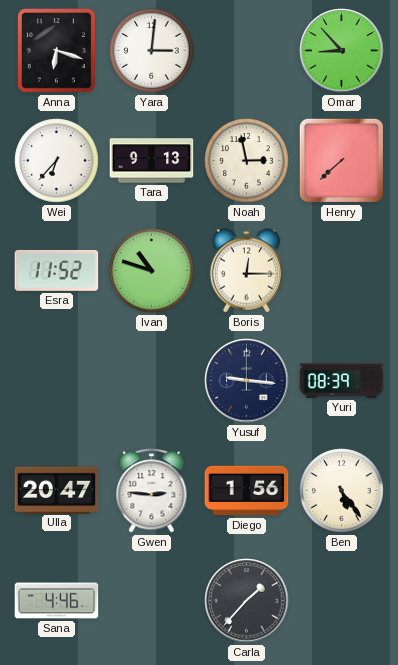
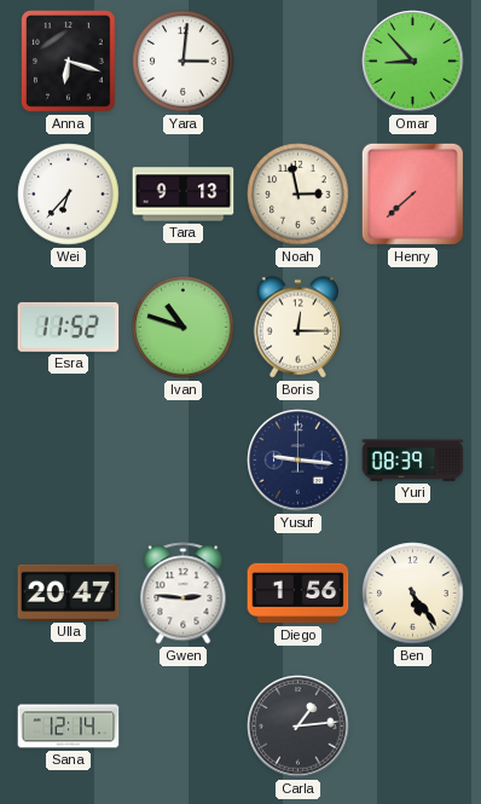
Sana: 4:46 -> 12:14
Carla: 1:37 -> 1:14
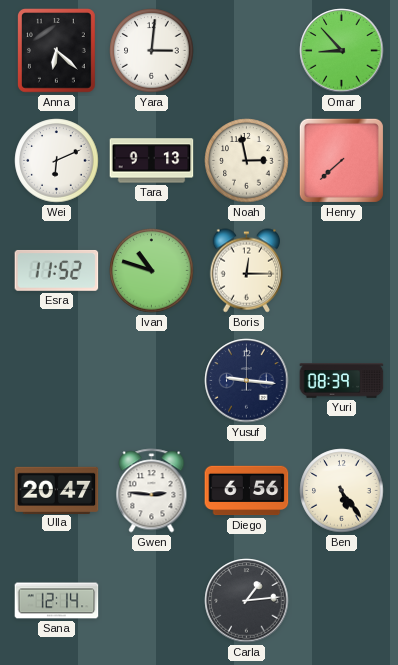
Anna: 6:18 -> 6:22
Wei: 6:37 -> 6:11
Diego: 1:56 -> 6:56
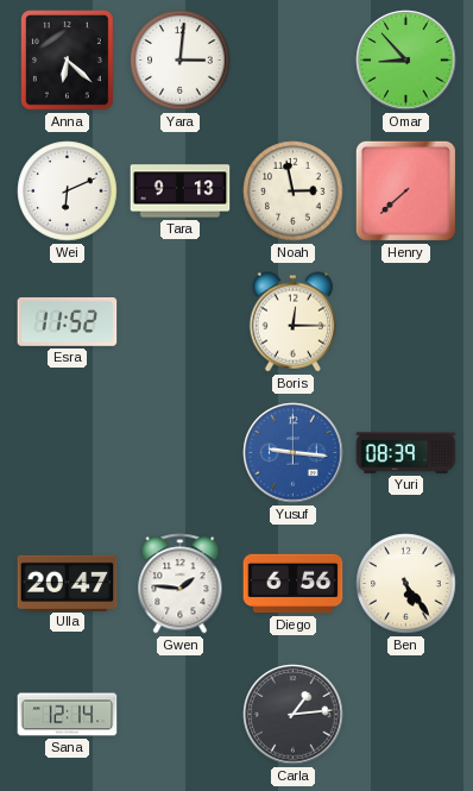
Ivan: 10:48 -> none
Yusuf dial: navy -> blue
Gwen: 2:46 -> 1:46
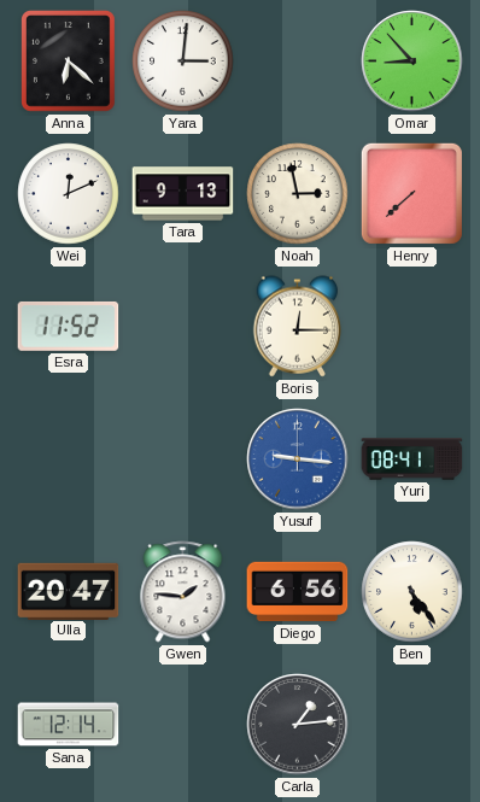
Wei: 6:11 -> 12:11
Yuri: 08:39 -> 08:41
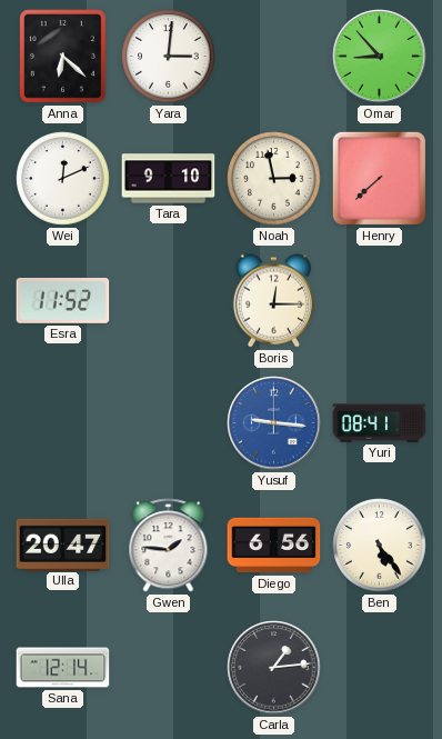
Tara: 9:13 -> 9:10
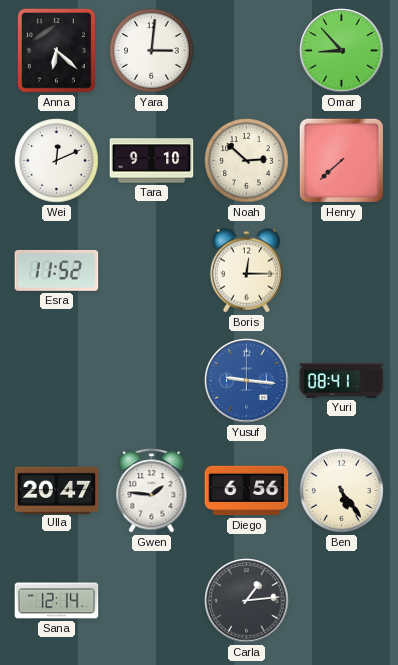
Noah: 2:58 -> 2:52
